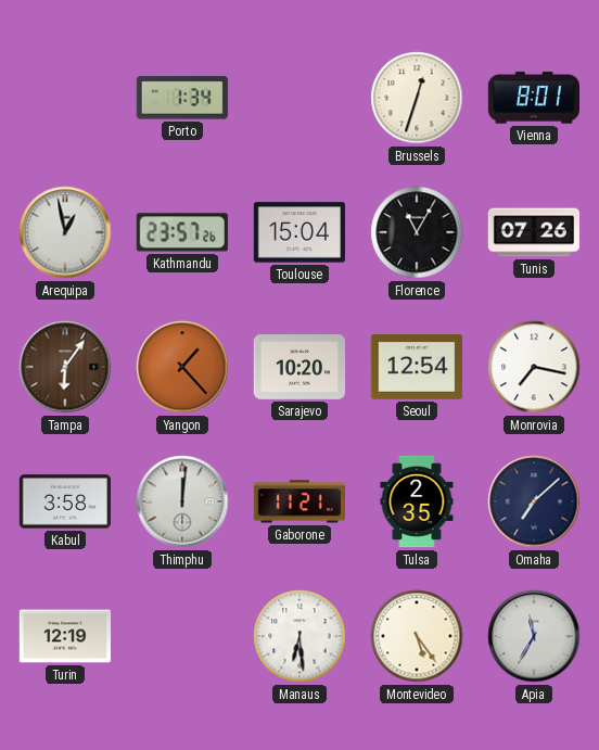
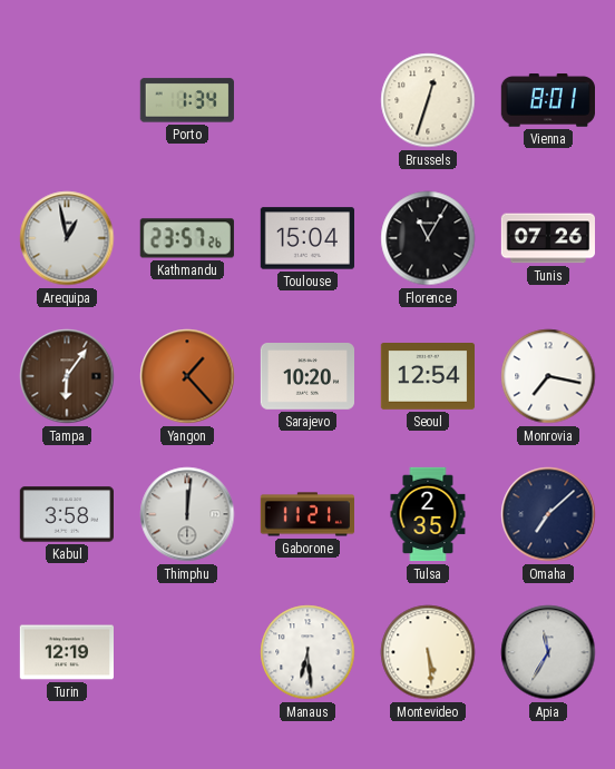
Montevideo: 5:24 -> 5:29
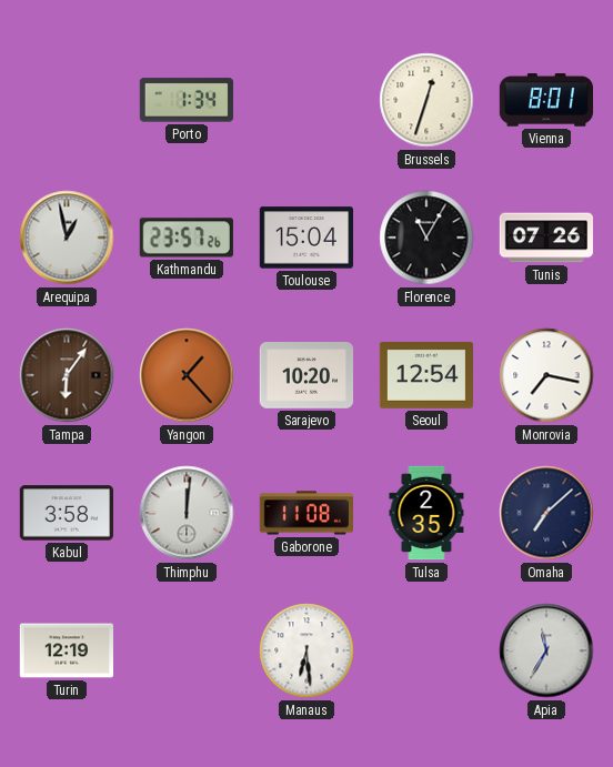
Gaborone: 11:21 -> 11:08
Montevideo: 5:29 -> none
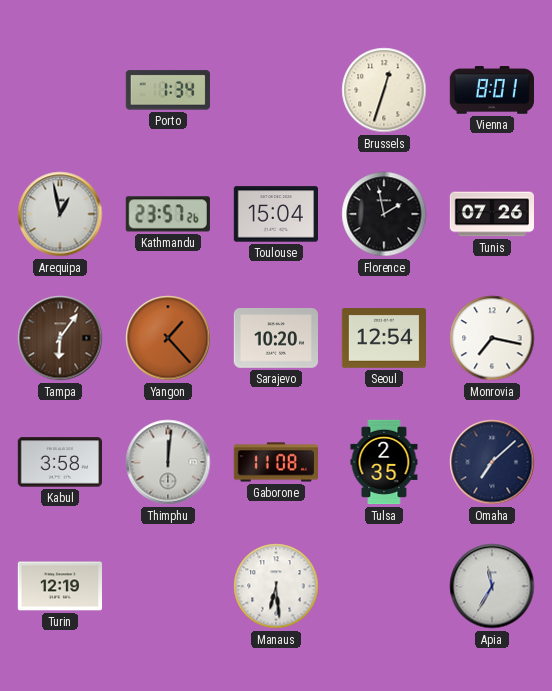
Florence: 11:05 -> 1:58
